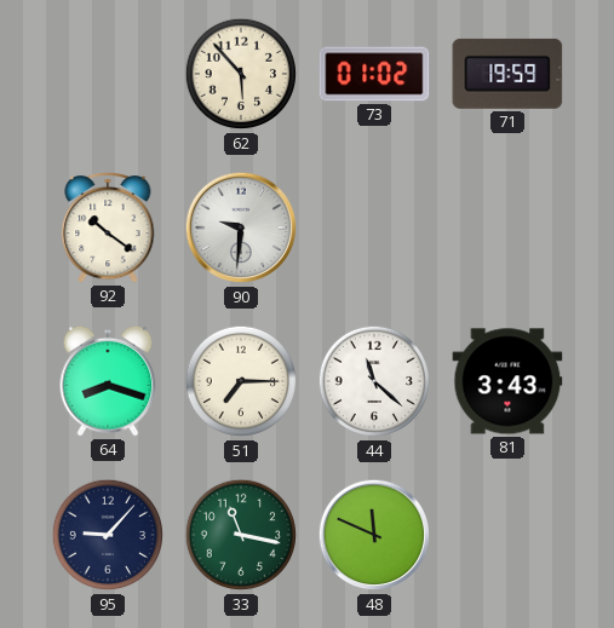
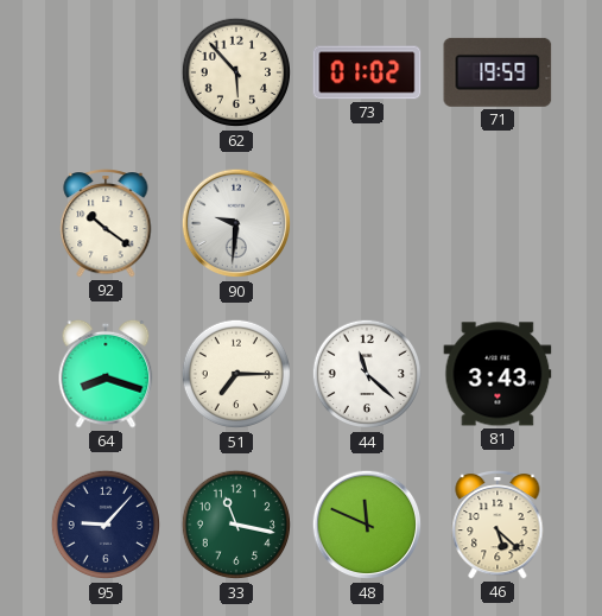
46: none -> 5:22
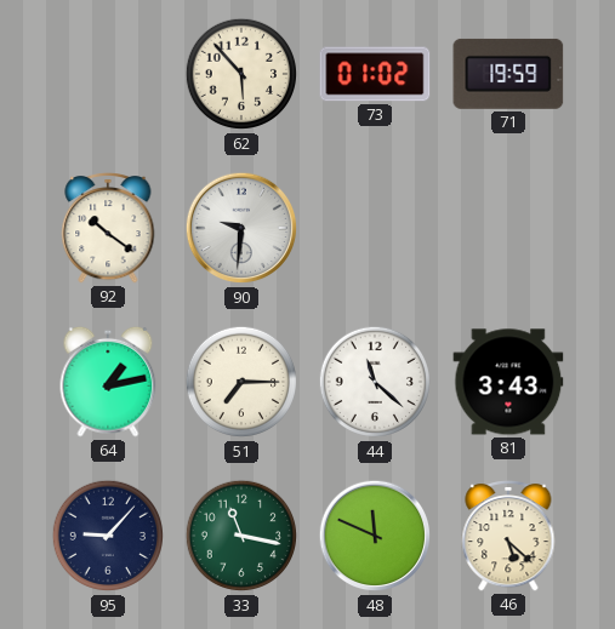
64: 8:18 -> 1:13
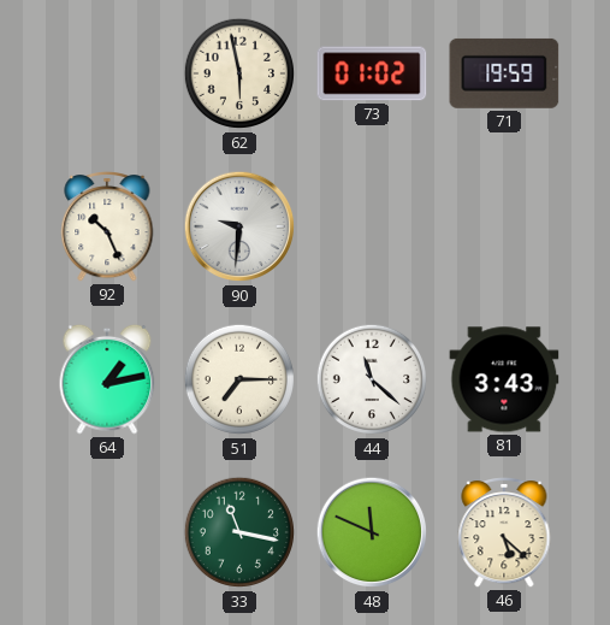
62: 5:53 -> 5:58
92: 10:21 -> 10:26
95: 9:07 -> none
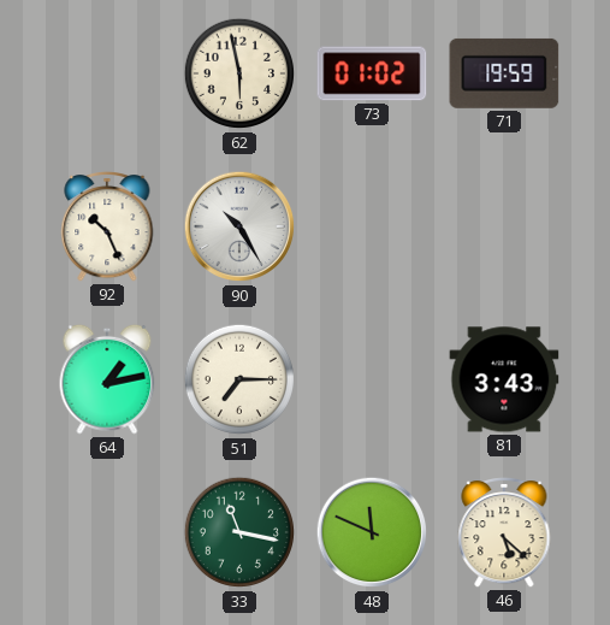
90: 9:31 -> 10:25
44: 11:22 -> none
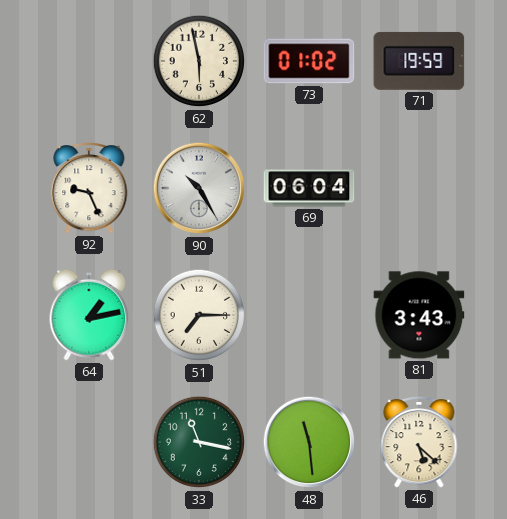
92: 10:26 -> 9:26
69: none -> 06:04
48: 11:49 -> 11:29
